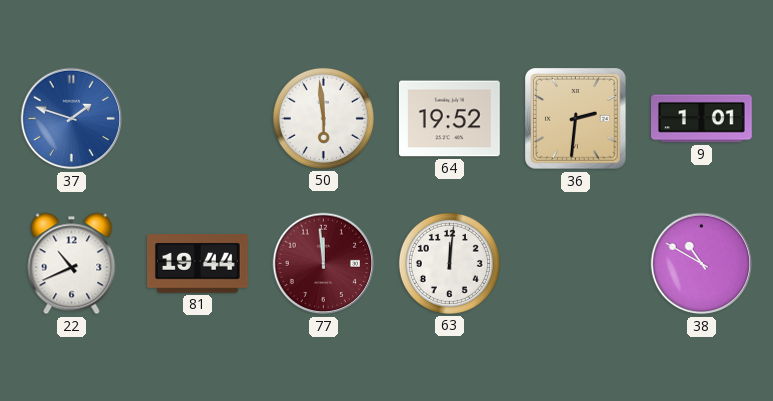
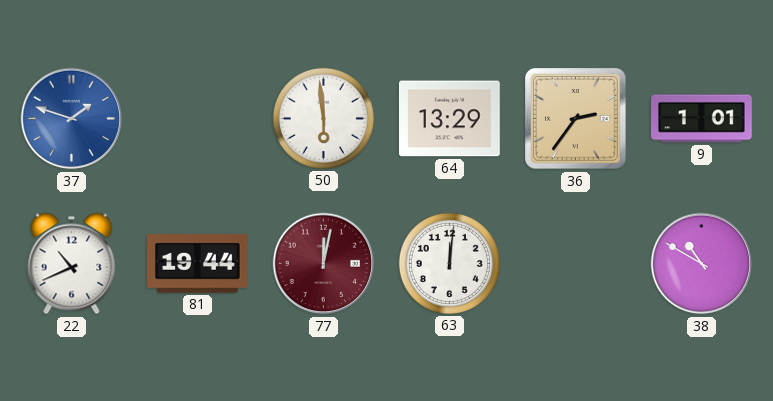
64: 19:52 -> 13:29
36: 2:31 -> 2:36
77: 11:59 -> 12:02
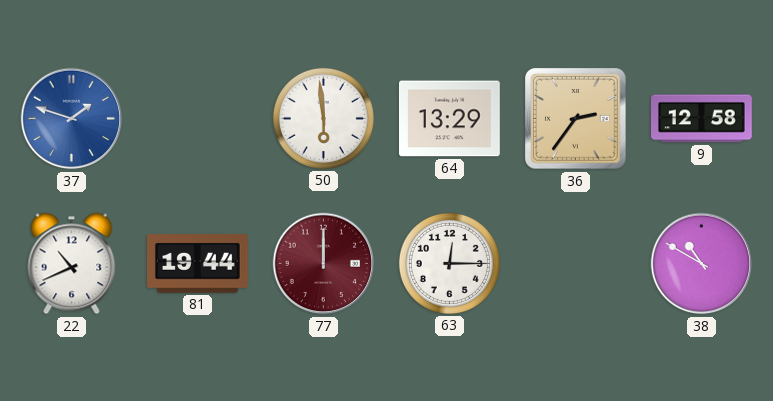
9: 1:01 -> 12:58
77: 12:02 -> 12:00
63: 12:01 -> 12:15
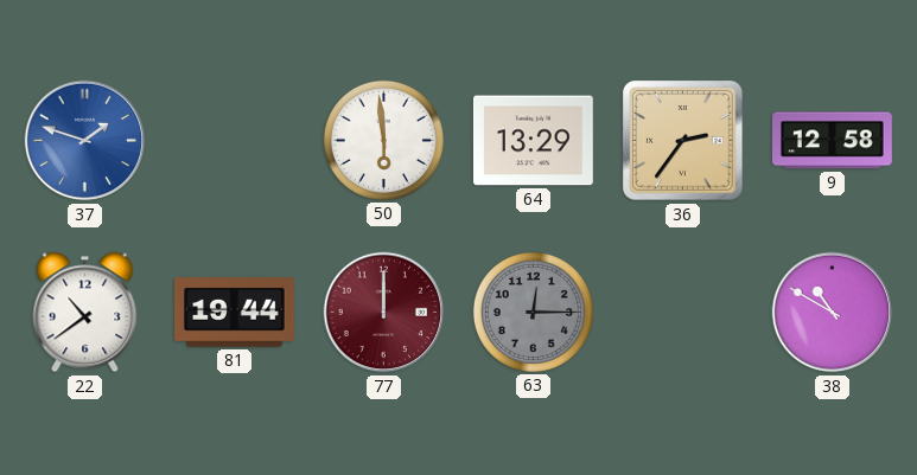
22: 10:41 -> 10:39
63 dial: white -> grey
